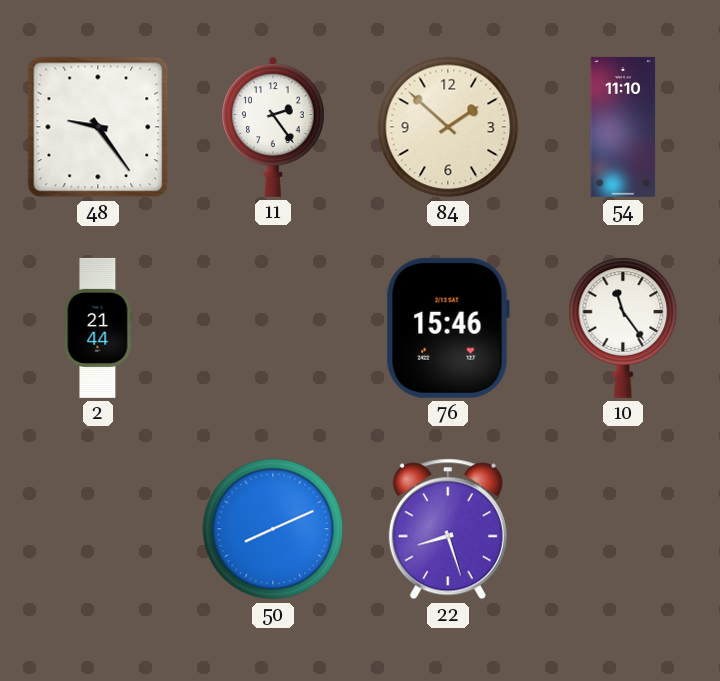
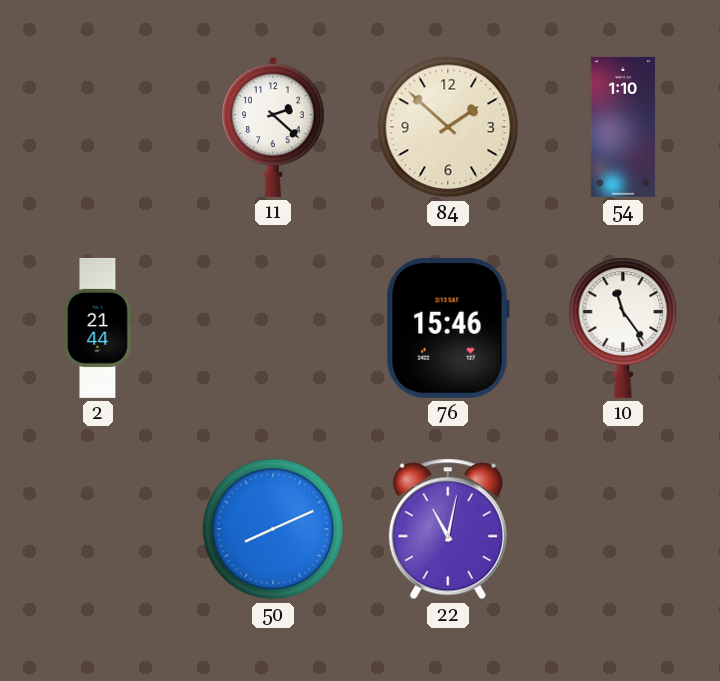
48: 9:24 -> none
11: 2:24 -> 2:22
54: 11:10 -> 1:10
22: 8:27 -> 11:02
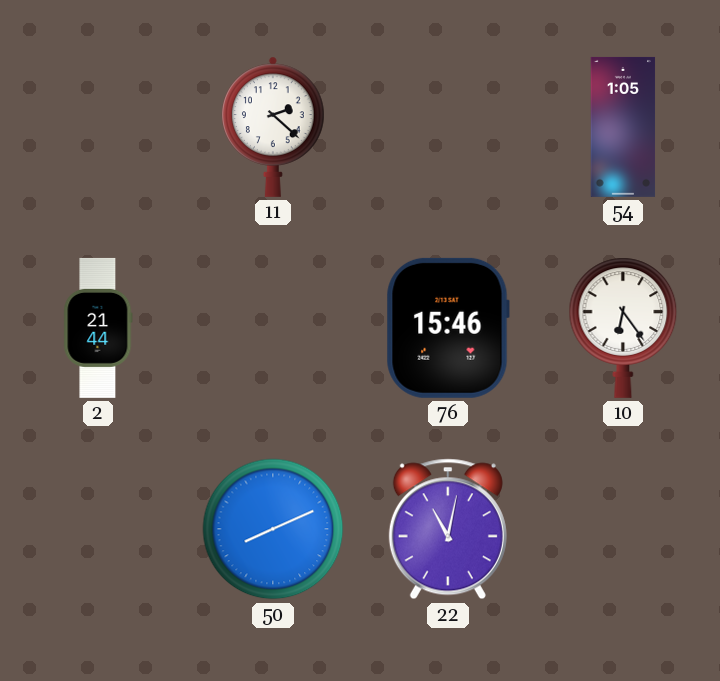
84: 1:52 -> none
54: 1:10 -> 1:05
10: 11:24 -> 6:24
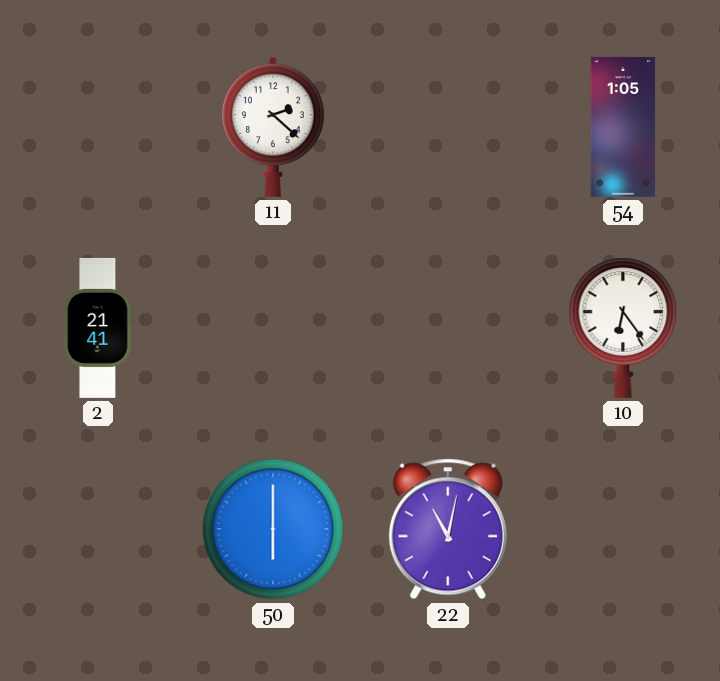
2: 21:44 -> 21:41
76: 15:46 -> none
50: 8:11 -> 6:00
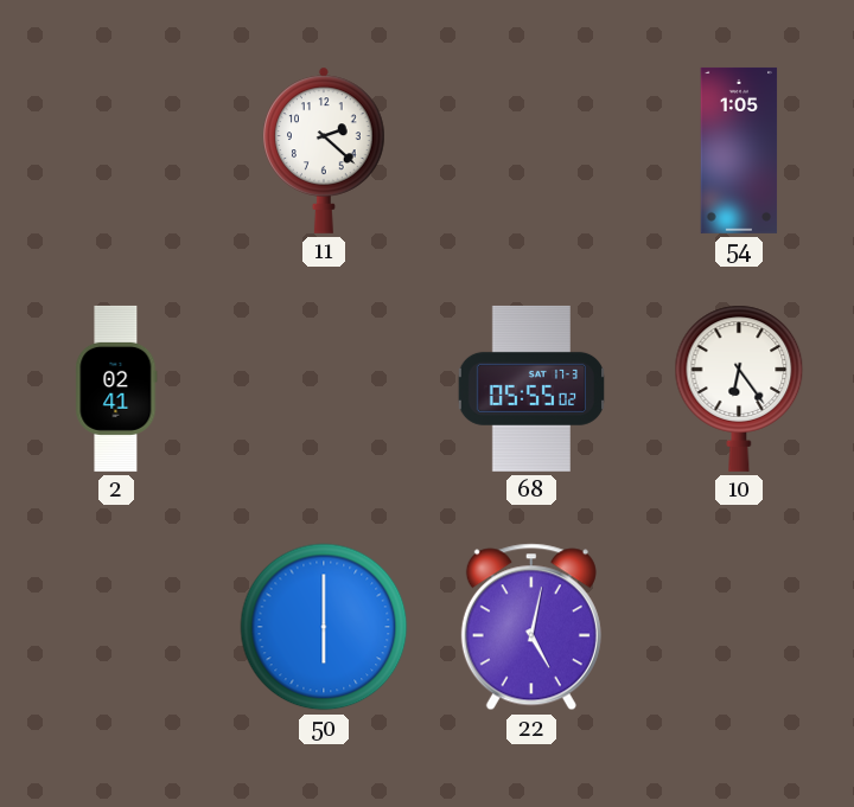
2: 21:41 -> 02:41
68: none -> 05:55
22: 11:02 -> 5:02
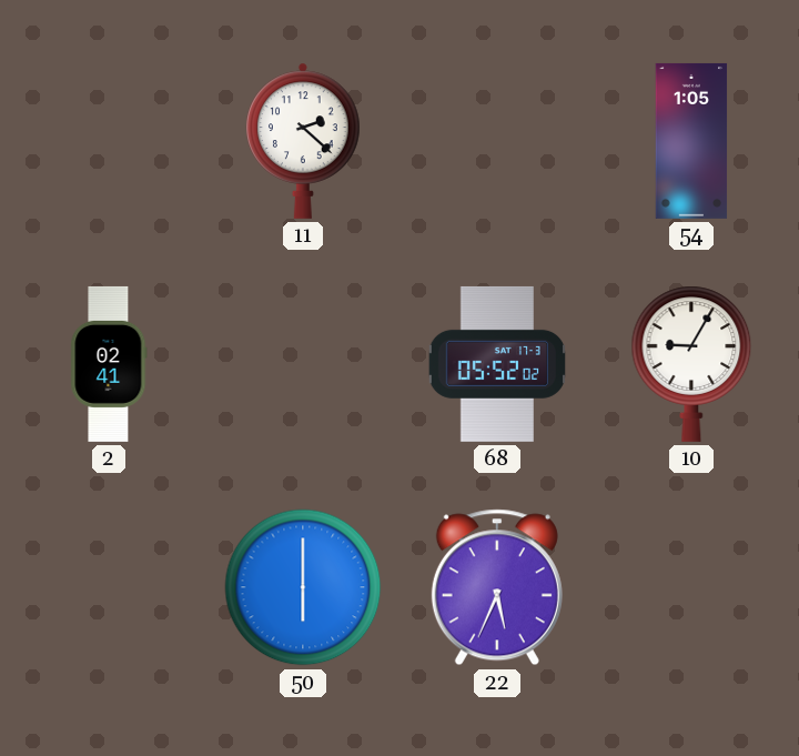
68: 05:55 -> 05:52
10: 6:24 -> 9:05
22: 5:02 -> 5:34
